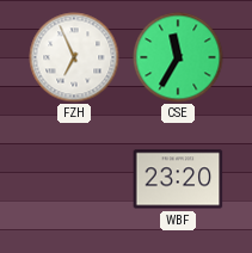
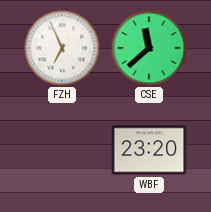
CSE: 11:35 -> 11:38
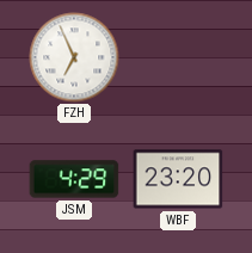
CSE: 11:38 -> none
JSM: none -> 4:29
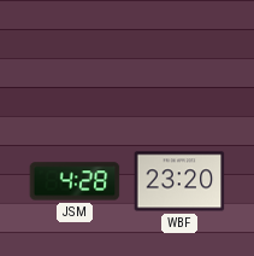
FZH: 6:56 -> none
JSM: 4:29 -> 4:28
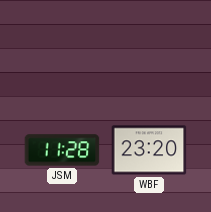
JSM: 4:28 -> 11:28
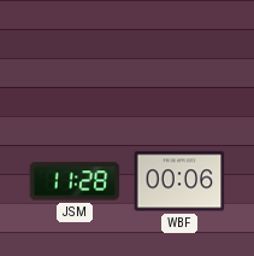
WBF: 23:20 -> 00:06
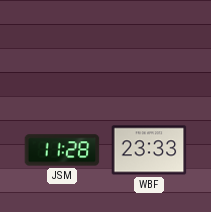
WBF: 00:06 -> 23:33
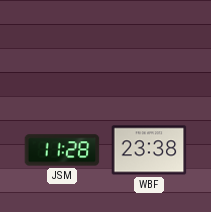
WBF: 23:33 -> 23:38
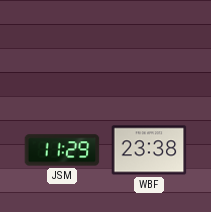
JSM: 11:28 -> 11:29
